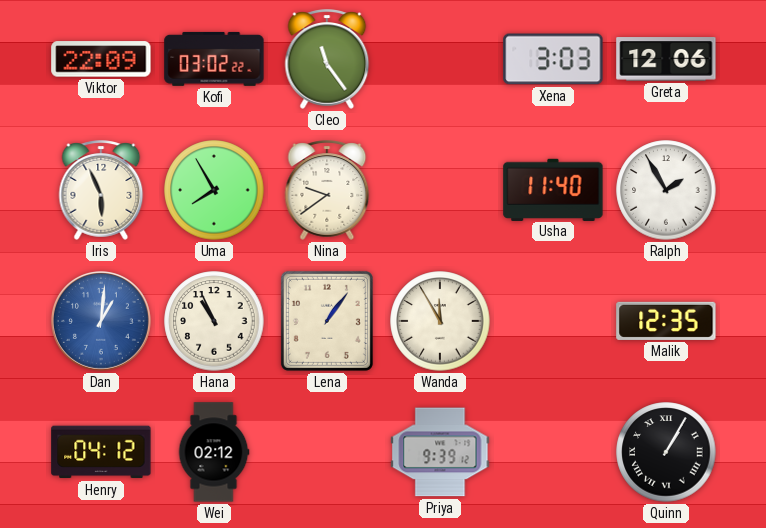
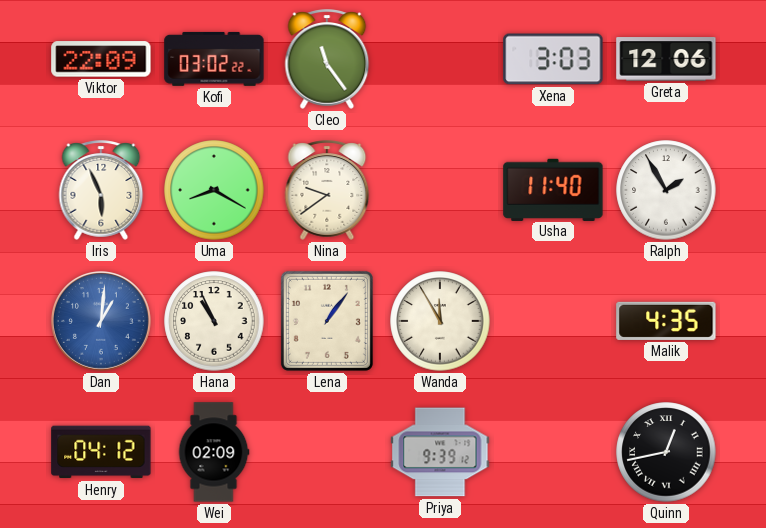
Uma: 7:55 -> 8:20
Malik: 12:35 -> 4:35
Wei: 02:12 -> 02:09
Quinn: 1:05 -> 12:43
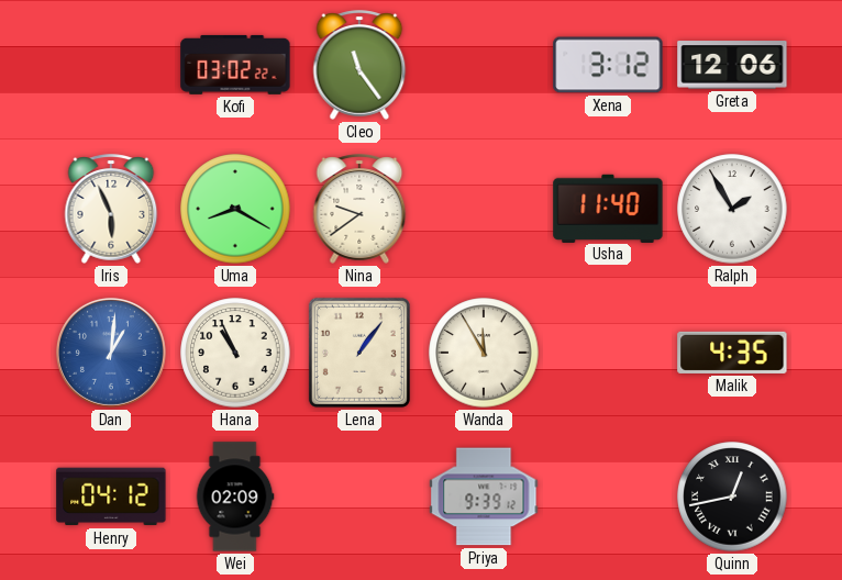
Viktor: 22:09 -> none
Xena: 3:03 -> 3:12
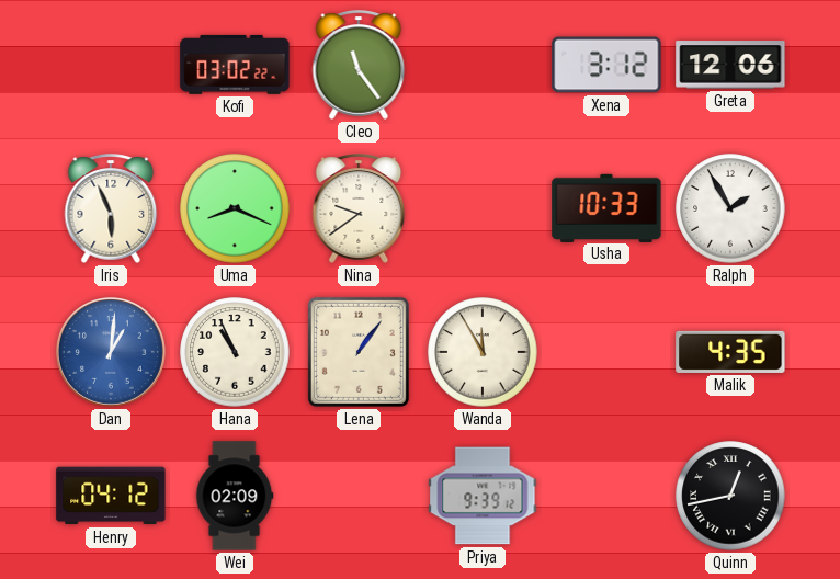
Uma: 8:20 -> 8:19
Usha: 11:40 -> 10:33
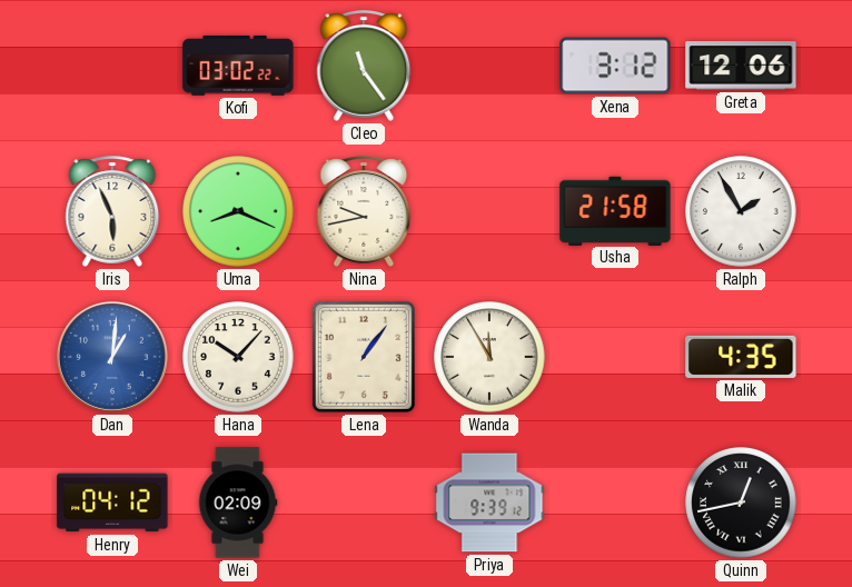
Nina: 9:39 -> 9:43
Usha: 10:33 -> 21:58
Hana: 10:56 -> 10:07
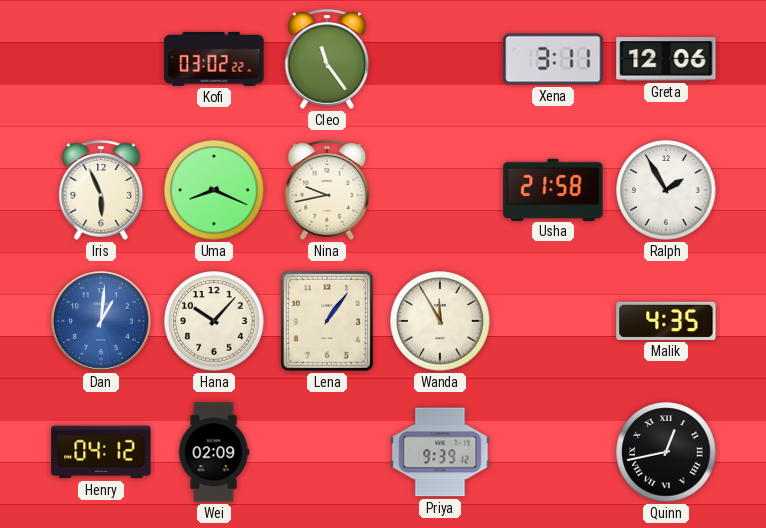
Xena: 3:12 -> 3:11
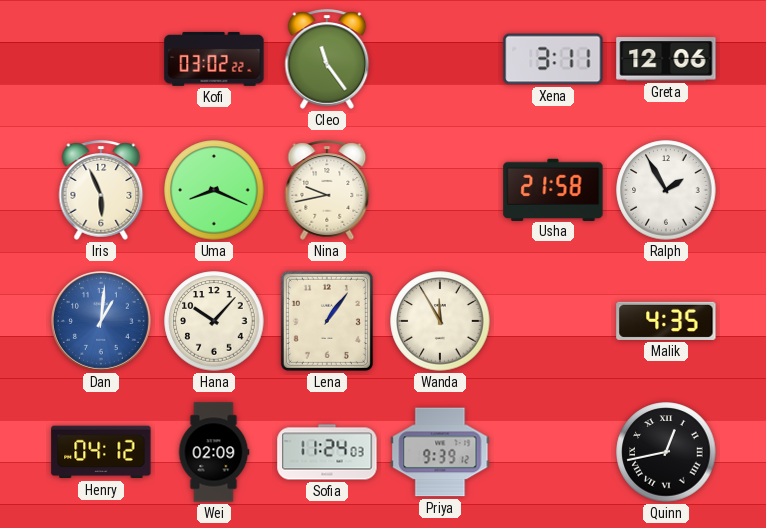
Sofia: none -> 11:24
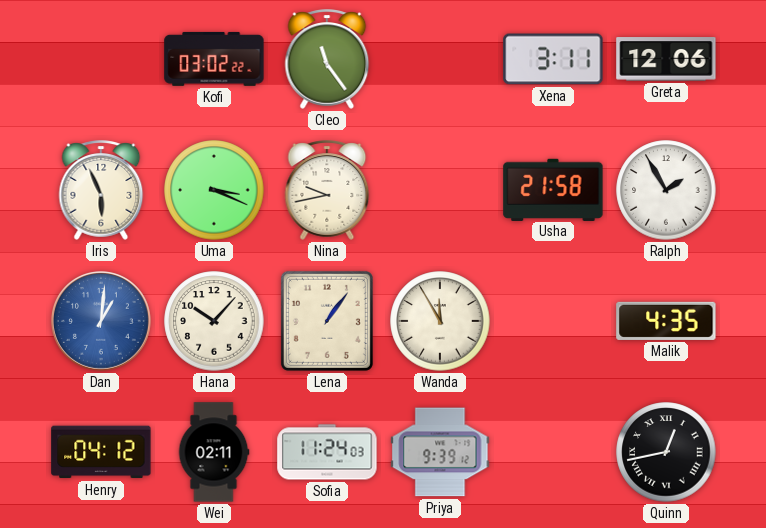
Uma: 8:19 -> 3:19
Wei: 02:09 -> 02:11
